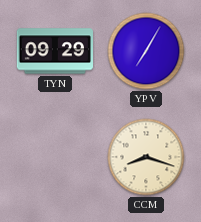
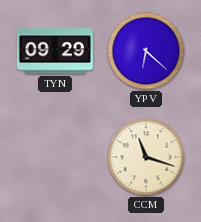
YPV: 7:05 -> 6:22
CCM: 8:18 -> 11:18
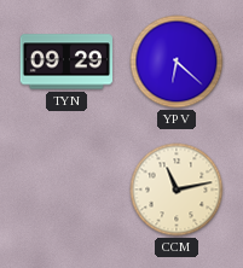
CCM: 11:18 -> 11:13
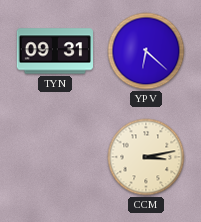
TYN: 09:29 -> 09:31
CCM: 11:13 -> 3:13
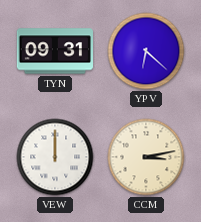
VEW: none -> 12:00
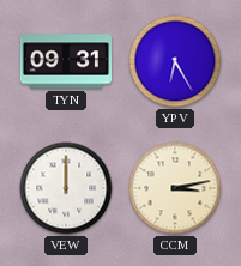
YPV: 6:22 -> 6:25
